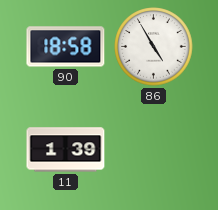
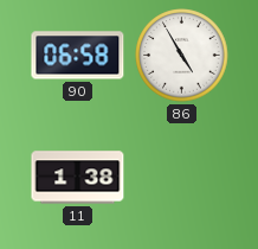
90: 18:58 -> 06:58
11: 1:39 -> 1:38
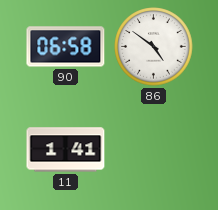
86: 4:55 -> 4:51
11: 1:38 -> 1:41
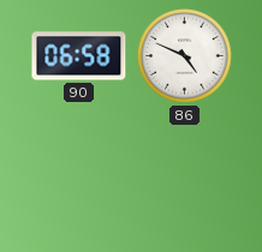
86: 4:51 -> 4:49
11: 1:41 -> none
